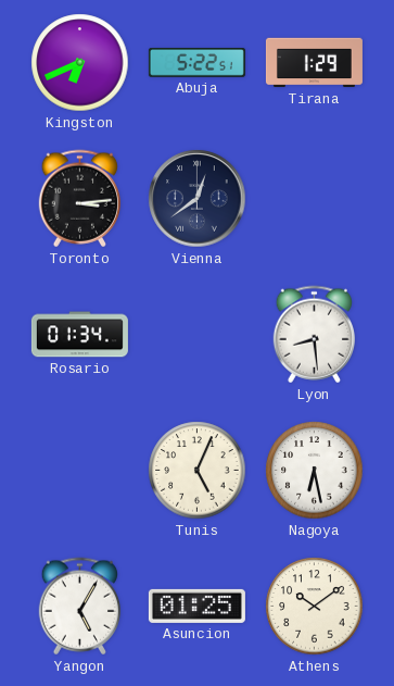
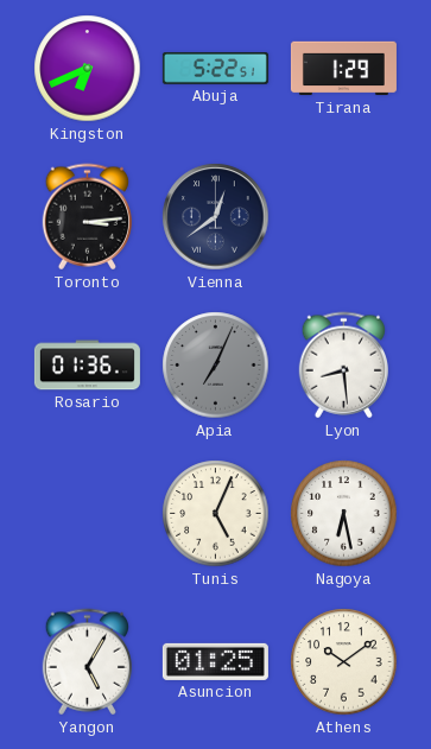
Rosario: 01:34 -> 01:36
Apia: none -> 7:04
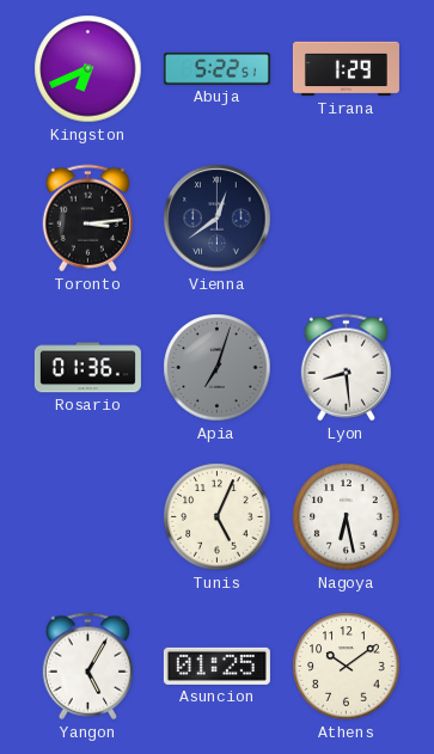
Apia: 7:04 -> 7:03
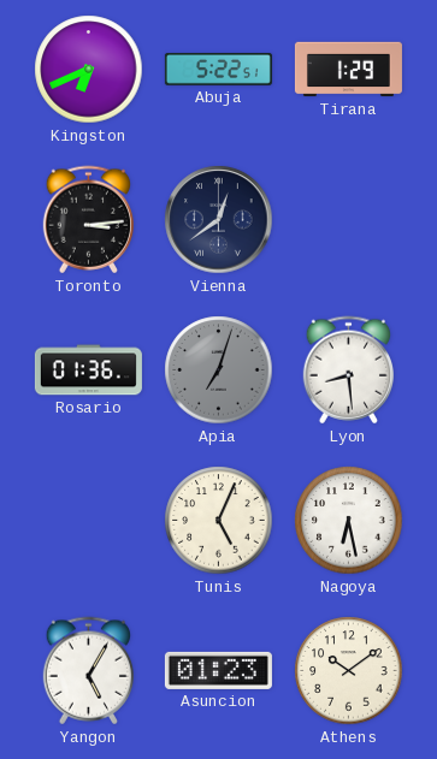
Asuncion: 01:25 -> 01:23
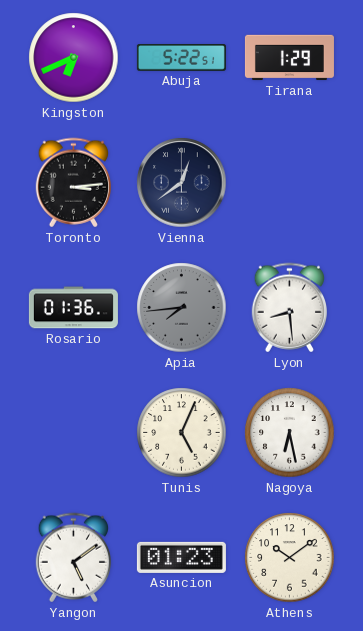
Apia: 7:03 -> 7:44
Yangon: 5:05 -> 5:09
